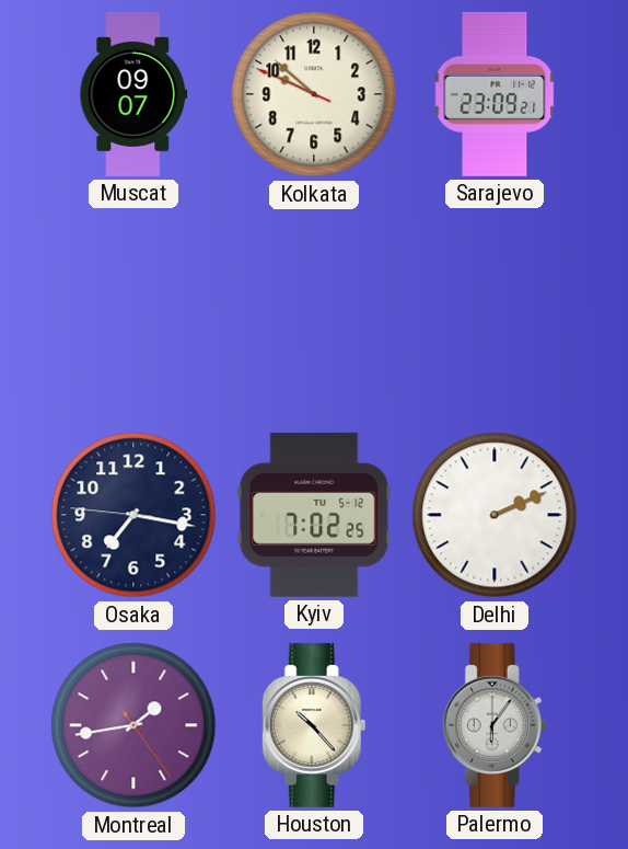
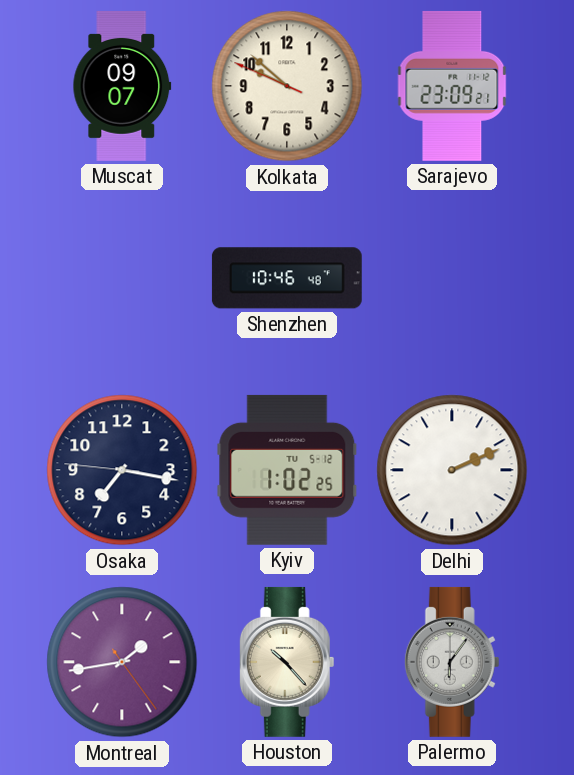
Shenzhen: none -> 10:46
Kyiv: 7:02 -> 1:02
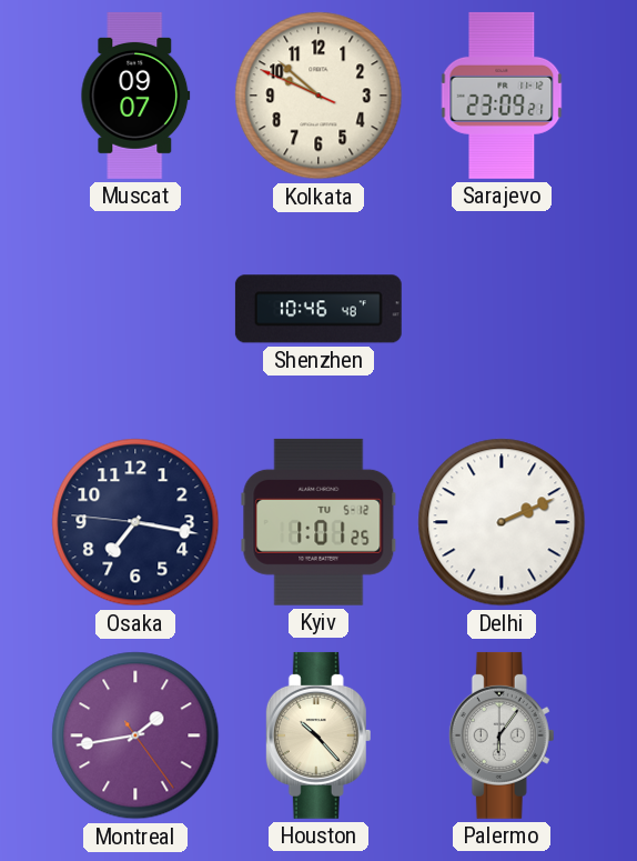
Kyiv: 1:02 -> 1:01
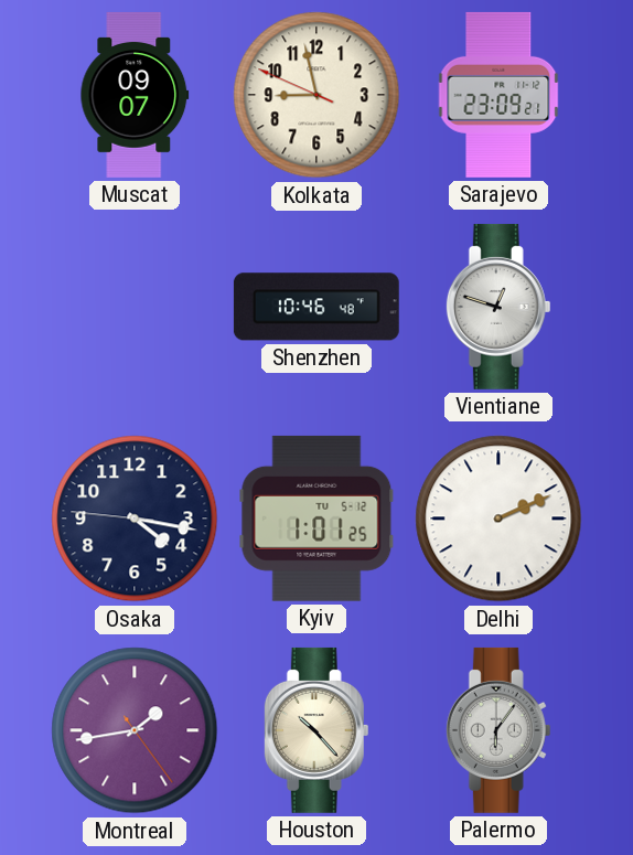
Kolkata: 9:51 -> 8:57
Vientiane: none -> 12:48
Osaka: 7:16 -> 4:16
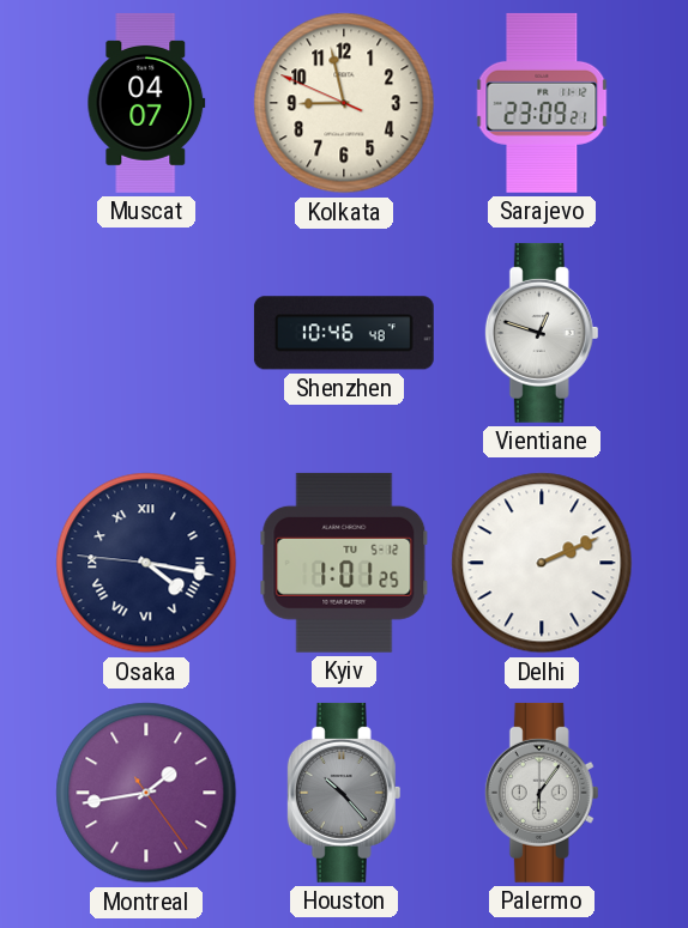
Muscat: 09:07 -> 04:07
Osaka numerals: Arabic -> Roman
Houston dial: cream -> grey
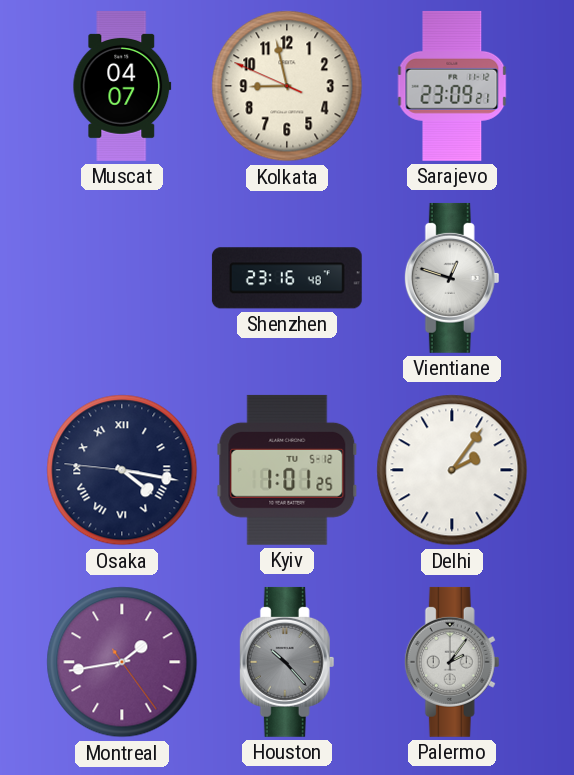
Shenzhen: 10:46 -> 23:16
Delhi: 2:11 -> 2:06
Palermo: 6:06 -> 2:06
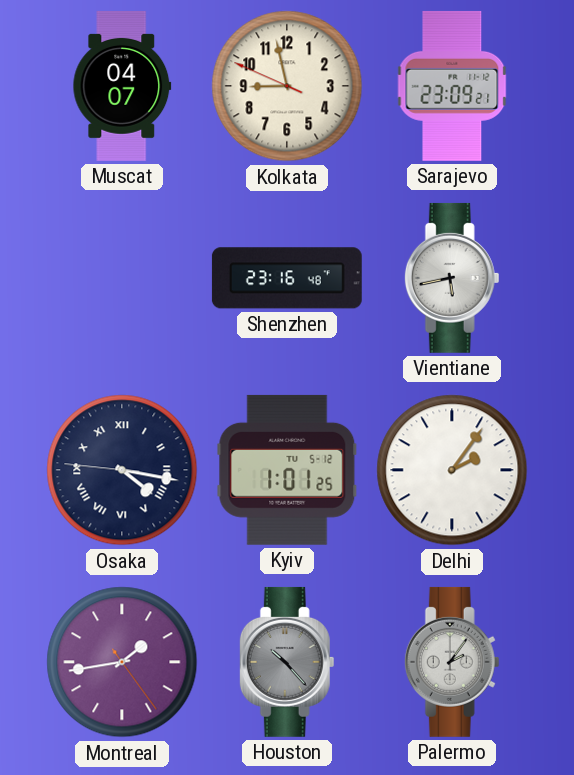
Vientiane: 12:48 -> 5:43
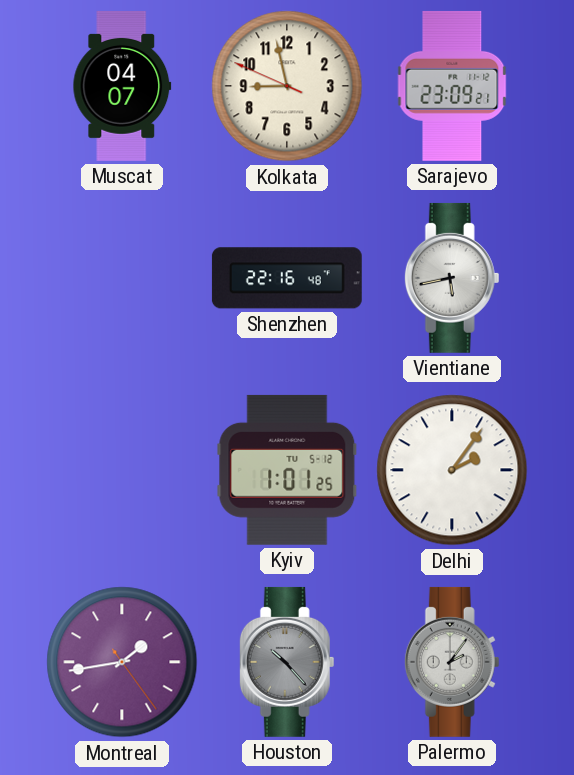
Shenzhen: 23:16 -> 22:16
Osaka: 4:16 -> none
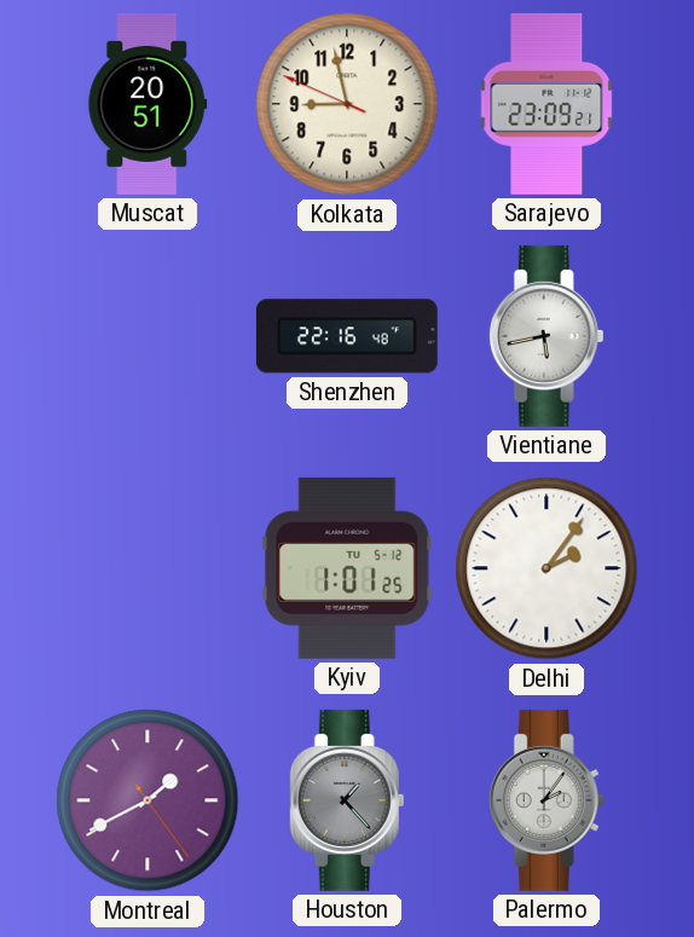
Muscat: 04:07 -> 20:51
Montreal: 1:43 -> 1:40
Houston: 10:23 -> 1:23
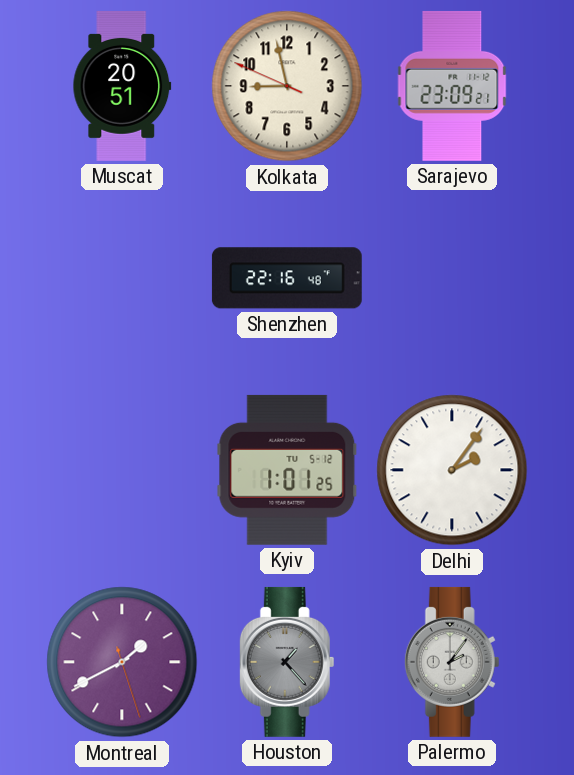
Vientiane: 5:43 -> none
Montreal: 1:40:24 -> 1:40:27
